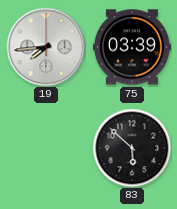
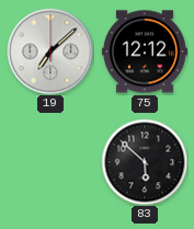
19: 7:44 -> 7:08
75: 03:39 -> 12:12
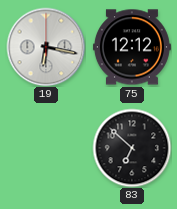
19: 7:08 -> 6:17
83: 5:52 -> 6:52
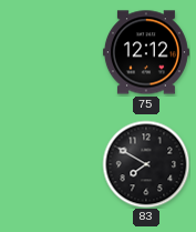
19: 6:17 -> none
83: 6:52 -> 7:50
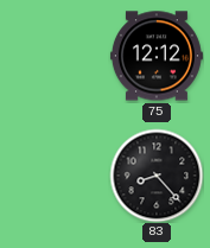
83: 7:50 -> 8:23
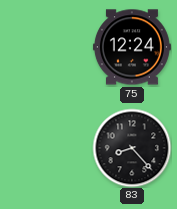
75: 12:12 -> 12:24
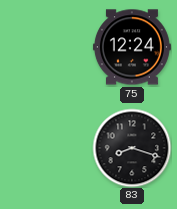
83: 8:23 -> 8:18
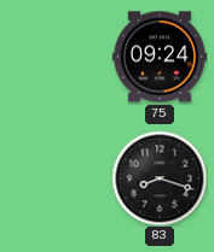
75: 12:24 -> 09:24
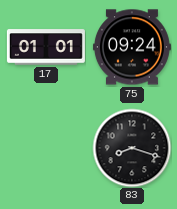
17: none -> 01:01
